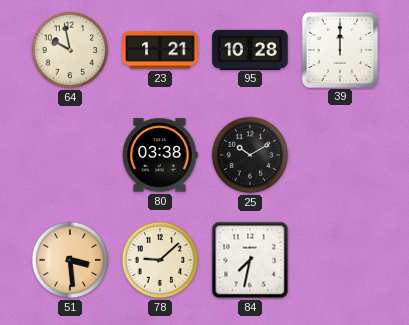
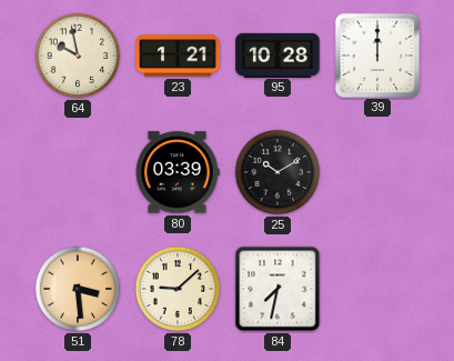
80: 03:38 -> 03:39
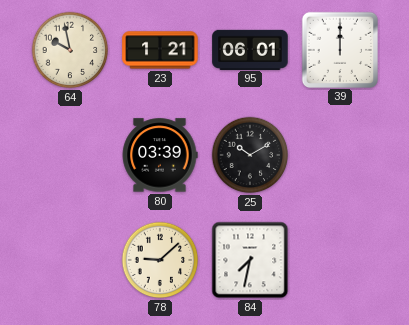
95: 10:28 -> 06:01
51: 3:29 -> none
